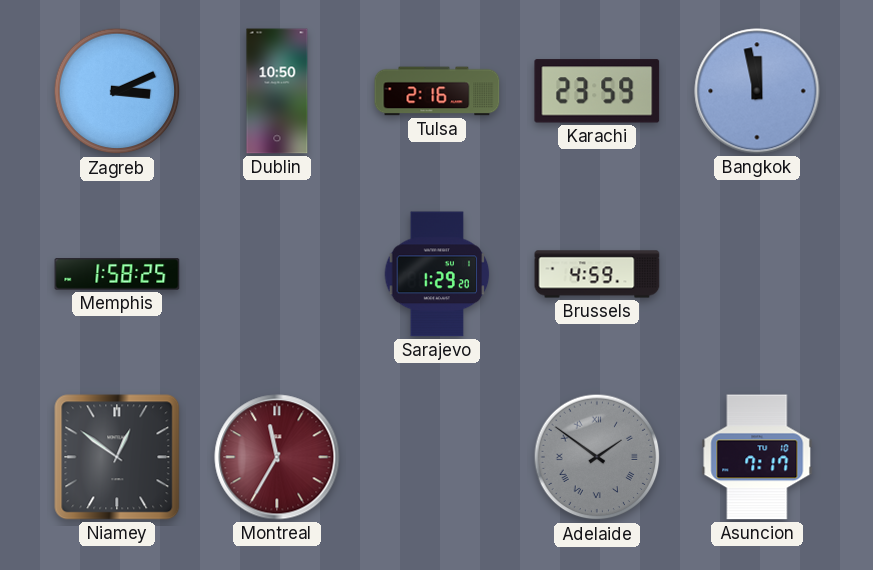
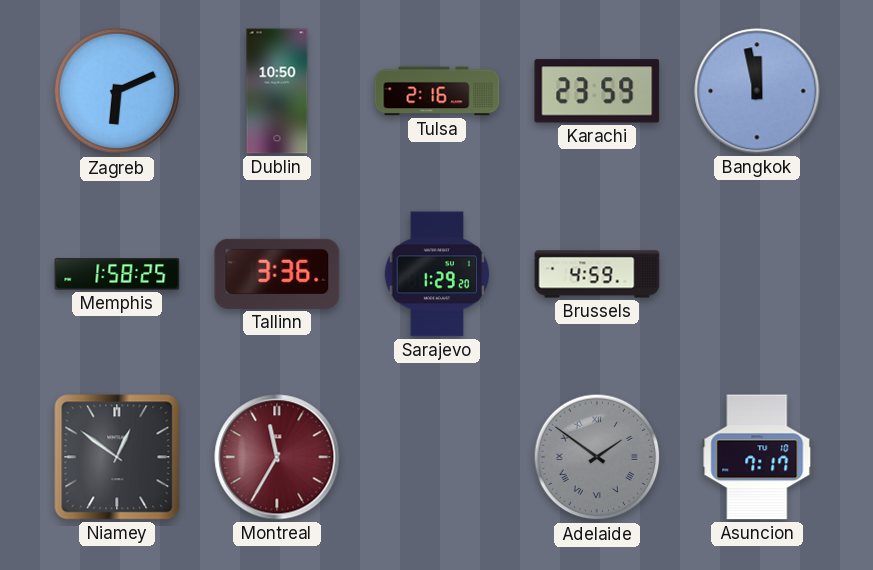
Zagreb: 3:11 -> 6:11
Tallinn: none -> 3:36
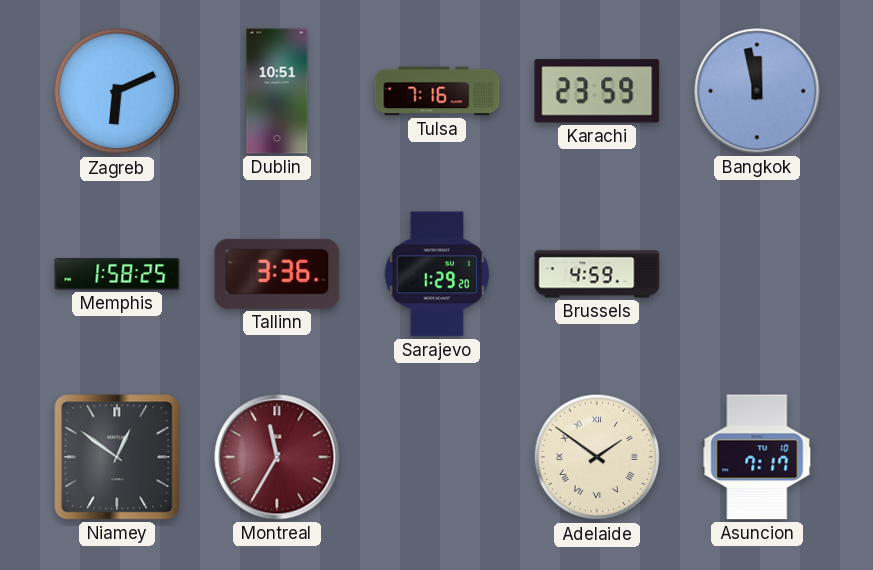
Dublin: 10:50 -> 10:51
Tulsa: 2:16 -> 7:16
Adelaide dial: grey -> cream
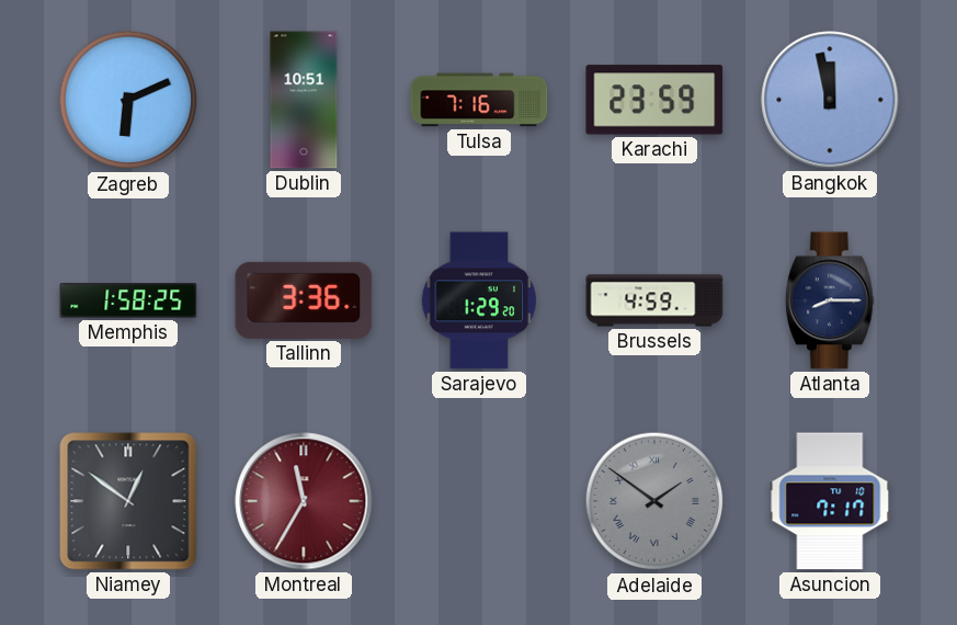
Atlanta: none -> 8:15
Adelaide dial: cream -> grey
